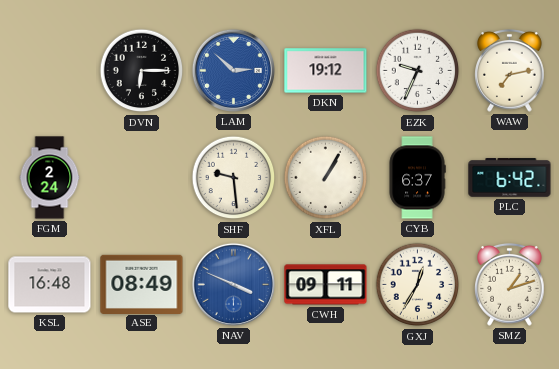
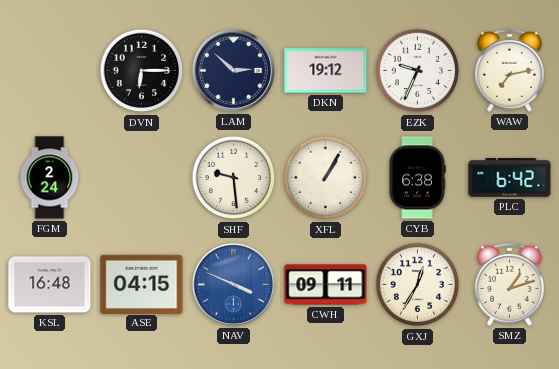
LAM dial: blue -> navy
CYB: 6:37 -> 6:38
ASE: 08:49 -> 04:15
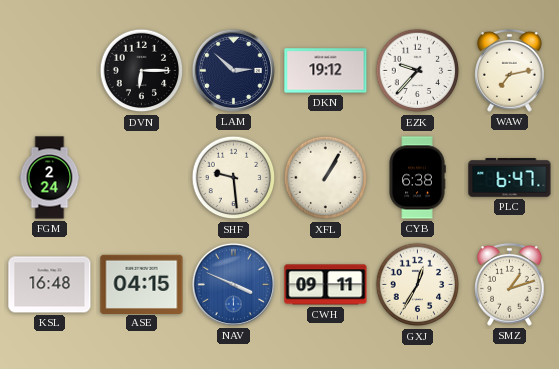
EZK: 9:34 -> 9:37
PLC: 6:42 -> 6:47
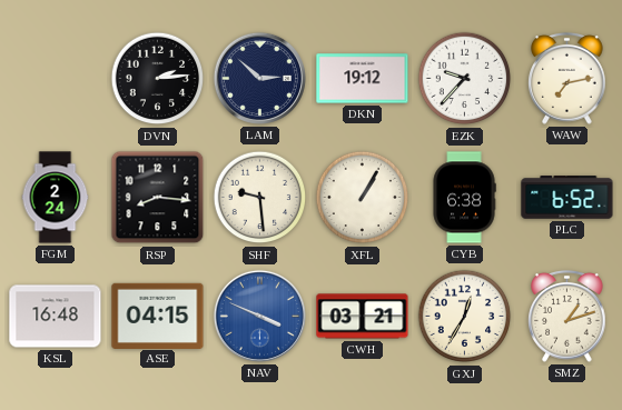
DVN: 6:15 -> 2:14
RSP: none -> 8:16
PLC: 6:47 -> 6:52
CWH: 09:11 -> 03:21
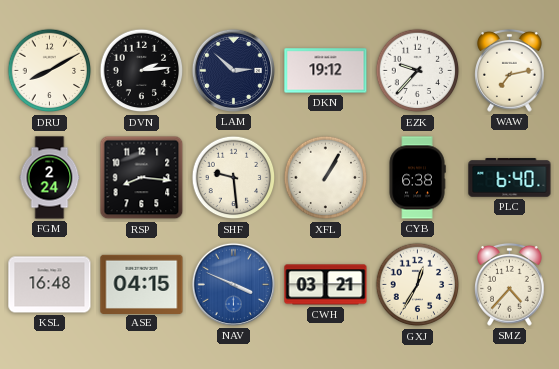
DRU: none -> 8:10
PLC: 6:52 -> 6:40
SMZ: 1:12 -> 4:37
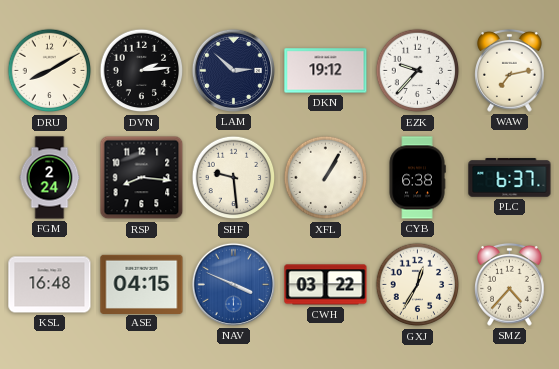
PLC: 6:40 -> 6:37
CWH: 03:21 -> 03:22
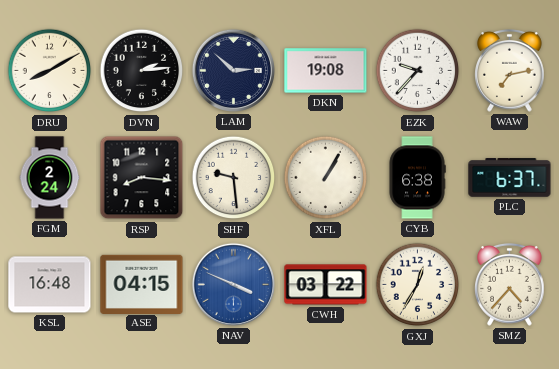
DKN: 19:12 -> 19:08
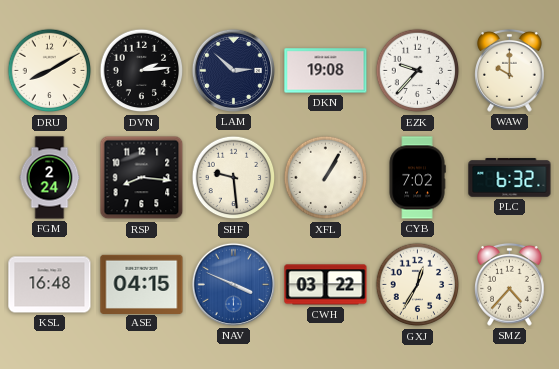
WAW: 7:13 -> 10:00
CYB: 6:38 -> 7:02
PLC: 6:37 -> 6:32
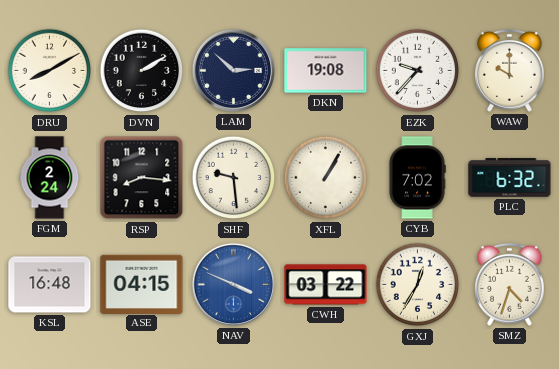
DVN: 2:14 -> 2:10
SMZ: 4:37 -> 4:33
